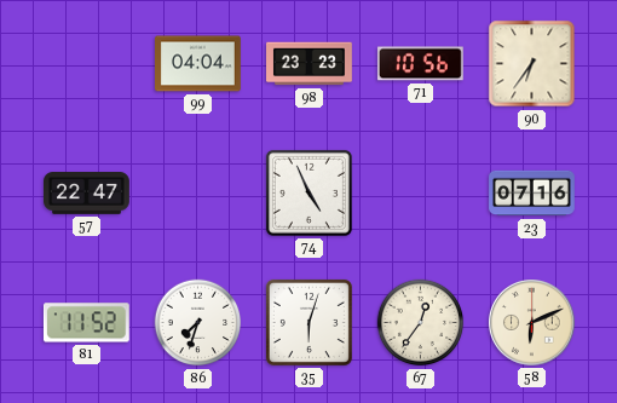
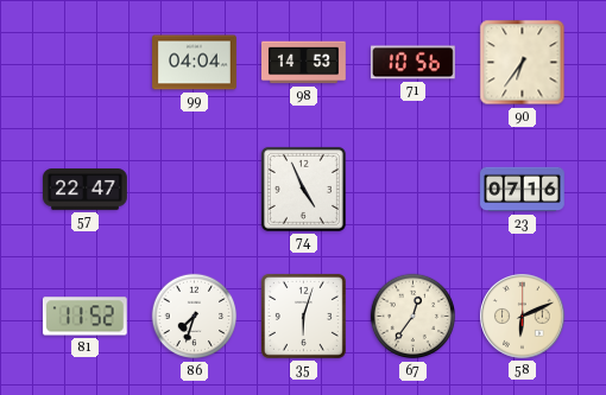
98: 23:23 -> 14:53
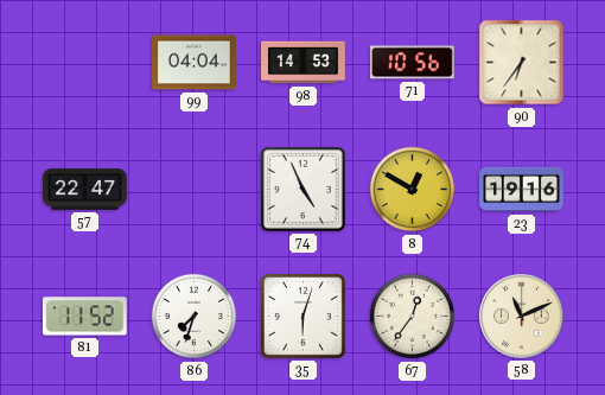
8: none -> 12:50
23: 07:16 -> 19:16
58: 6:11 -> 11:11
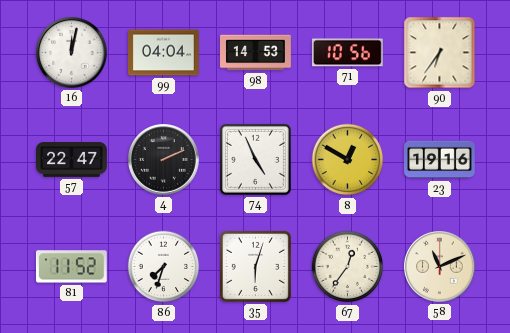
16: none -> 12:02
4: none -> 2:11
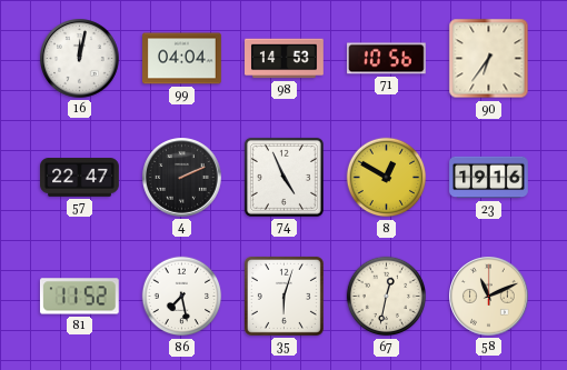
86: 7:33 -> 7:28
67: 12:36 -> 12:32
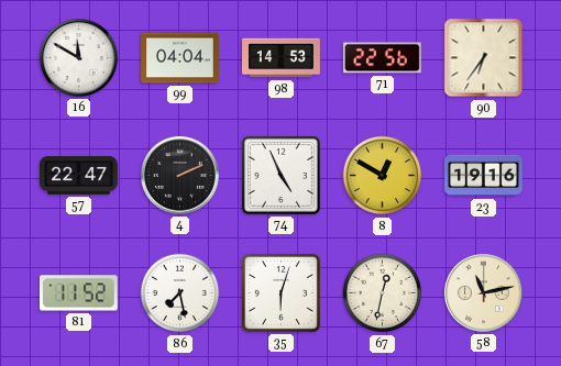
16: 12:02 -> 11:50
71: 10:56 -> 22:56
58: 11:11 -> 11:13
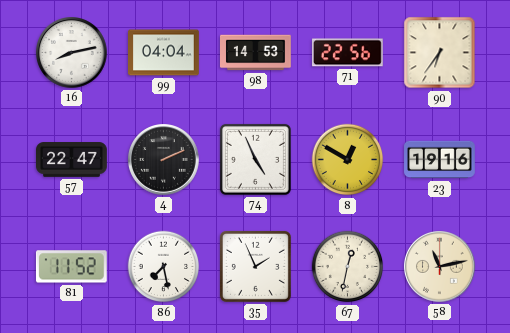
16: 11:50 -> 8:13
35: 6:03 -> 1:56
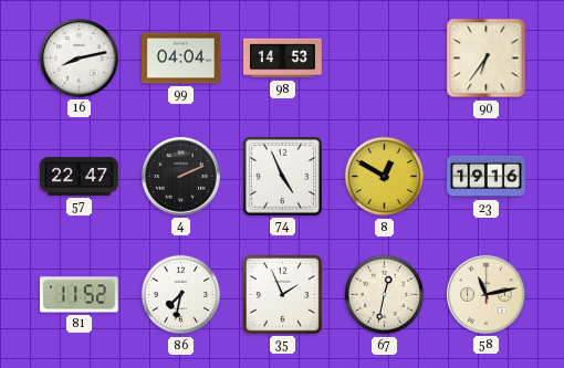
71: 22:56 -> none
86: 7:28 -> 7:32
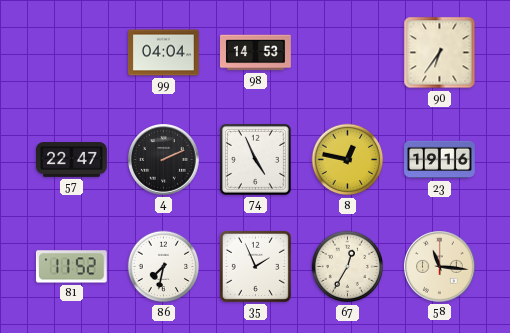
16: 8:13 -> none
8: 12:50 -> 12:47
67: 12:32 -> 12:35
58: 11:13 -> 11:16
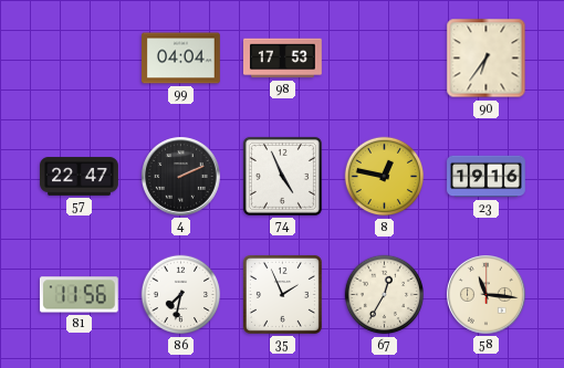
98: 14:53 -> 17:53
81: 11:52 -> 11:56
